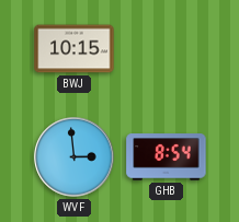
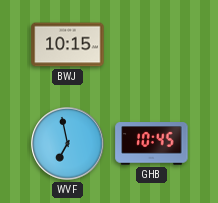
WVF: 2:59 -> 6:58
GHB: 8:54 -> 10:45
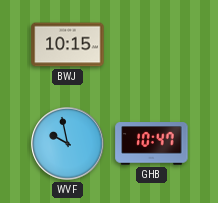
WVF: 6:58 -> 9:58
GHB: 10:45 -> 10:47
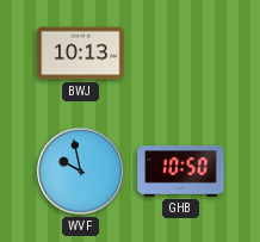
BWJ: 10:15 -> 10:13
GHB: 10:47 -> 10:50
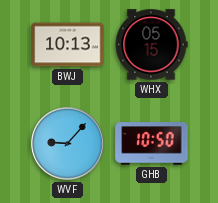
WHX: none -> 05:15
WVF: 9:58 -> 9:07
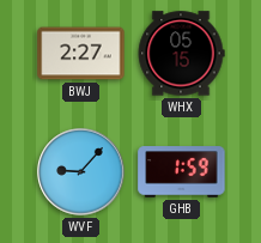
BWJ: 10:13 -> 2:27
GHB: 10:50 -> 1:59
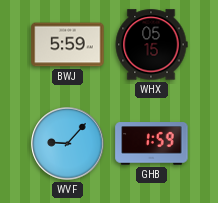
BWJ: 2:27 -> 5:59
